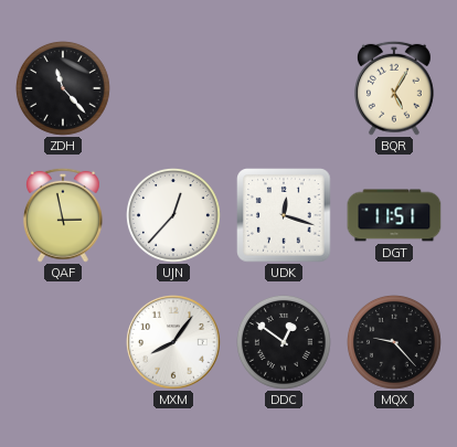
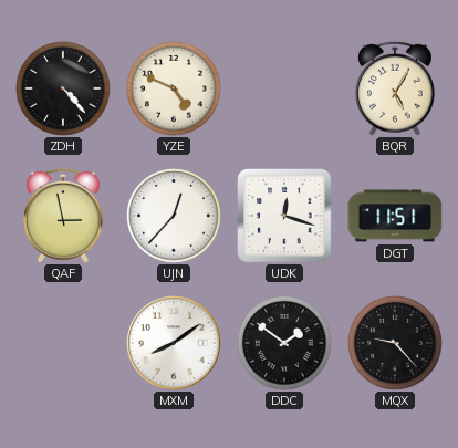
ZDH: 11:23 -> 4:23
YZE: none -> 4:49
MXM: 8:06 -> 8:09
DDC: 12:51 -> 1:51
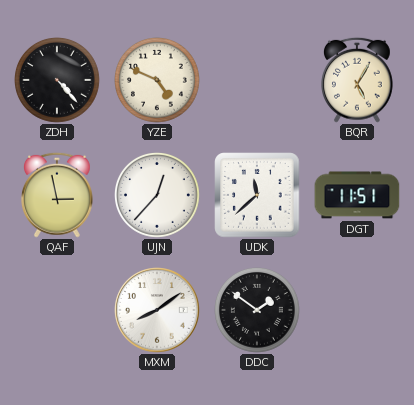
UDK: 12:18 -> 11:38
MQX: 9:23 -> none
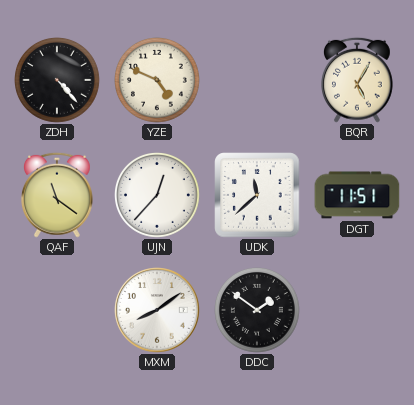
QAF: 2:58 -> 11:21
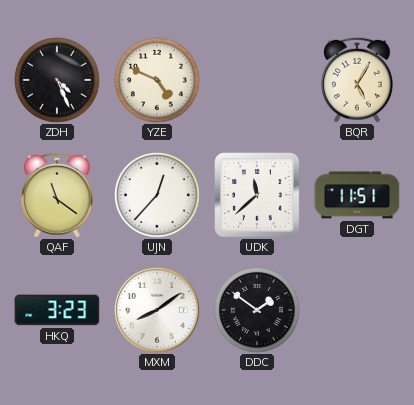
ZDH: 4:23 -> 4:26
HKQ: none -> 3:23
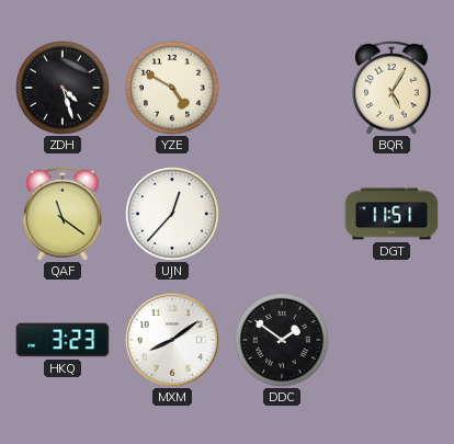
ZDH: 4:26 -> 4:27
YZE: 4:49 -> 4:50
UDK: 11:38 -> none
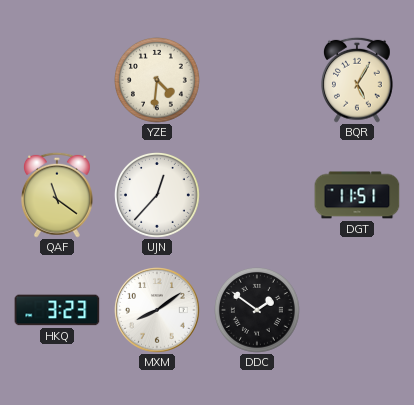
ZDH: 4:27 -> none
YZE: 4:50 -> 4:31
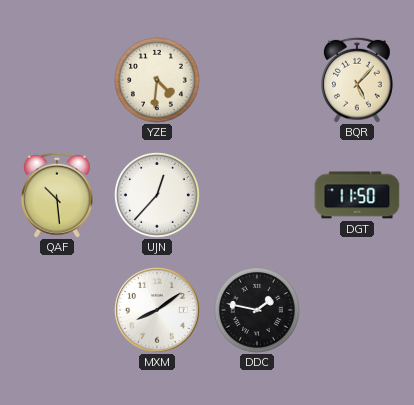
BQR: 5:05 -> 5:07
QAF: 11:21 -> 10:29
DGT: 11:51 -> 11:50
HKQ: 3:23 -> none
DDC: 1:51 -> 1:47
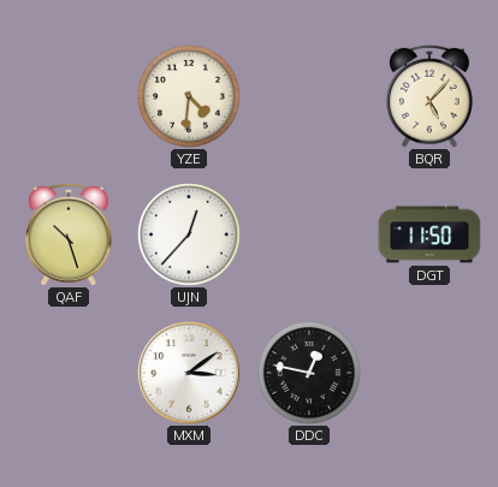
QAF: 10:29 -> 10:27
MXM: 8:09 -> 3:09
DDC: 1:47 -> 12:47
